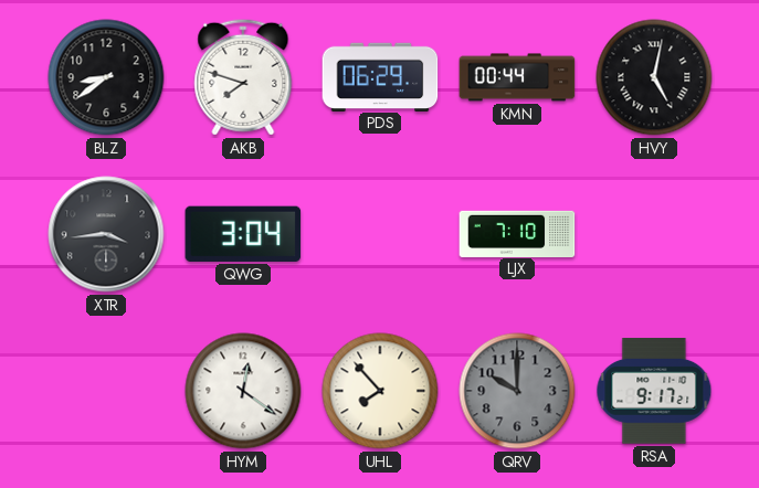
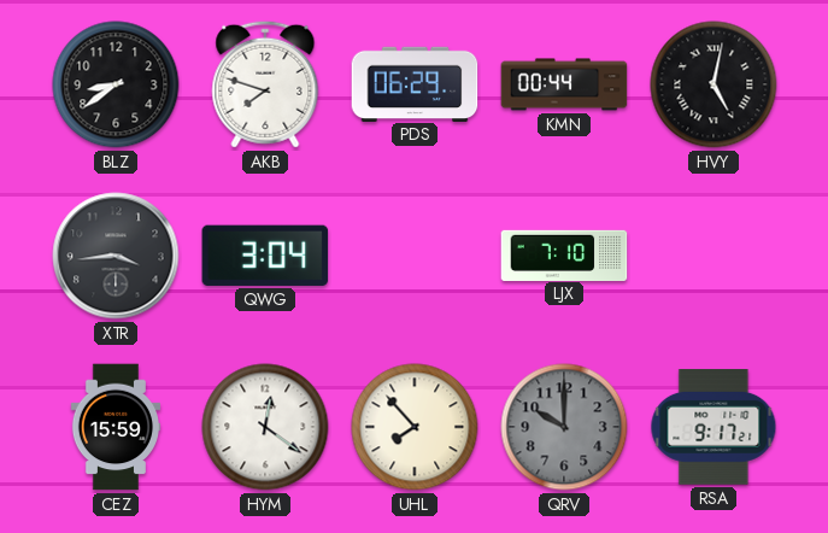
CEZ: none -> 15:59
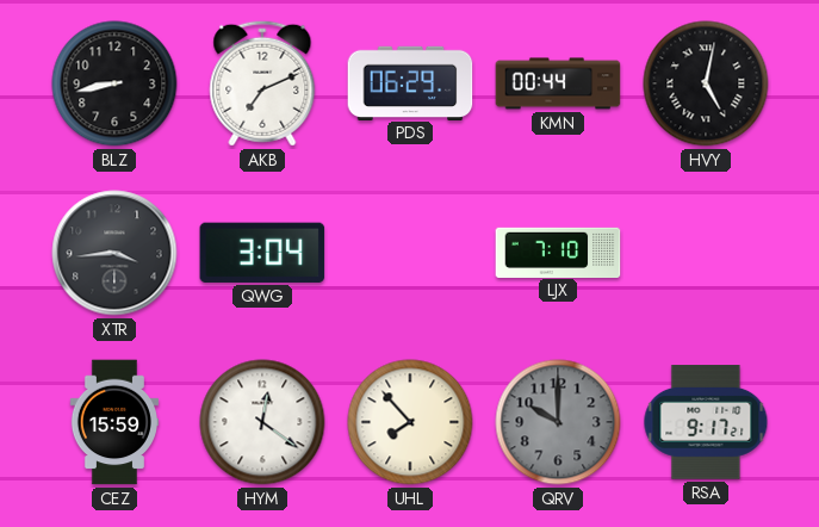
BLZ: 8:39 -> 8:43
AKB: 7:48 -> 7:11
